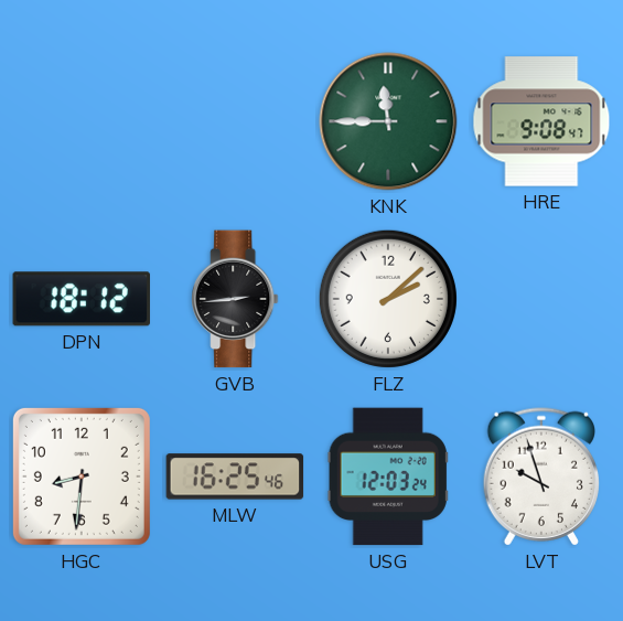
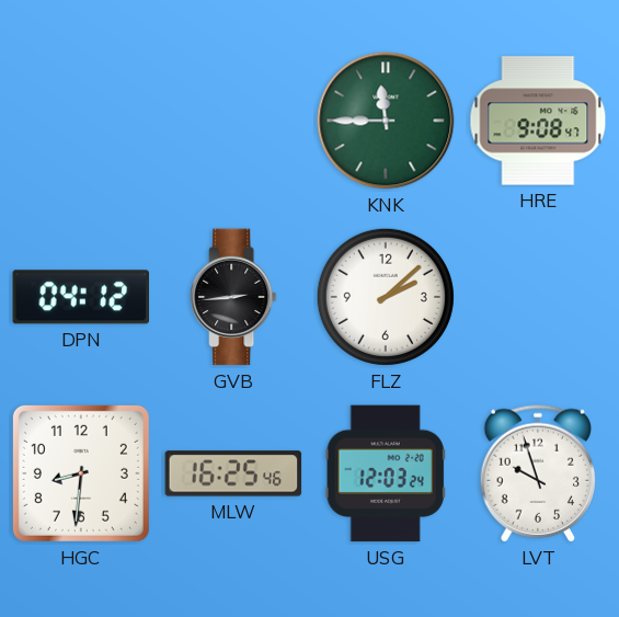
DPN: 18:12 -> 04:12
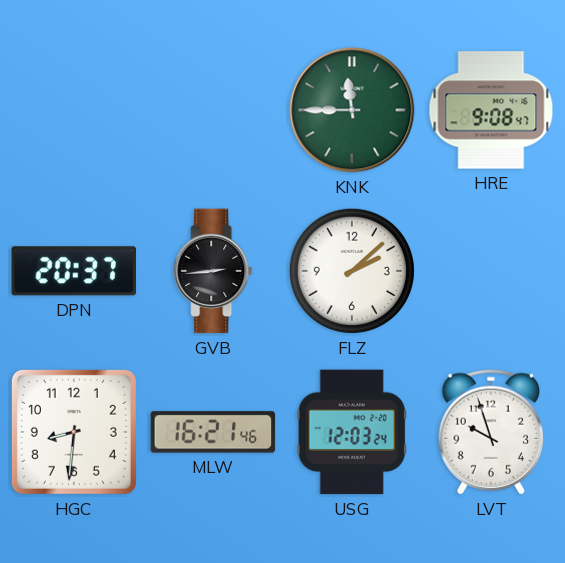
DPN: 04:12 -> 20:37
MLW: 16:25 -> 16:21
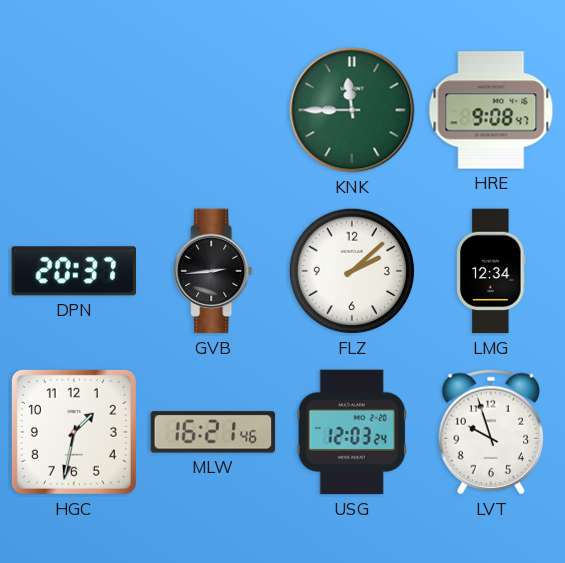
LMG: none -> 12:34
HGC: 8:31 -> 1:32
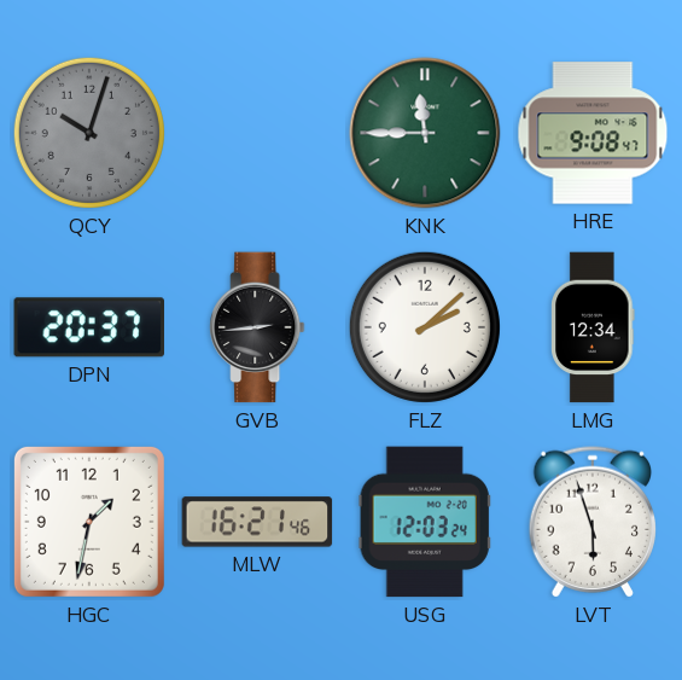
QCY: none -> 10:03
LVT: 9:57 -> 5:57
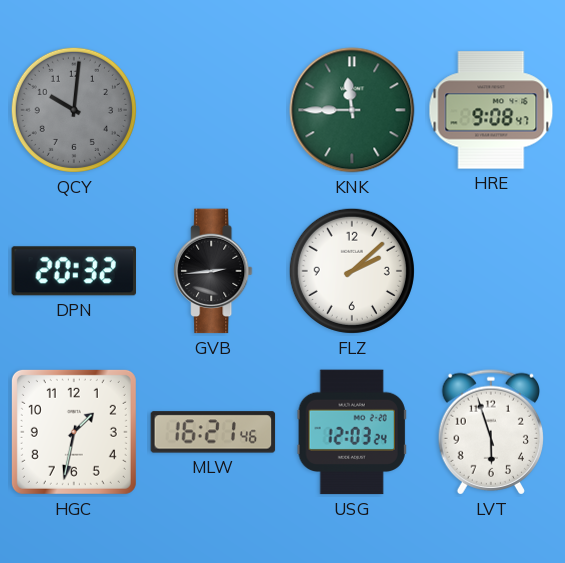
QCY: 10:03 -> 10:01
DPN: 20:37 -> 20:32
LMG: 12:34 -> none
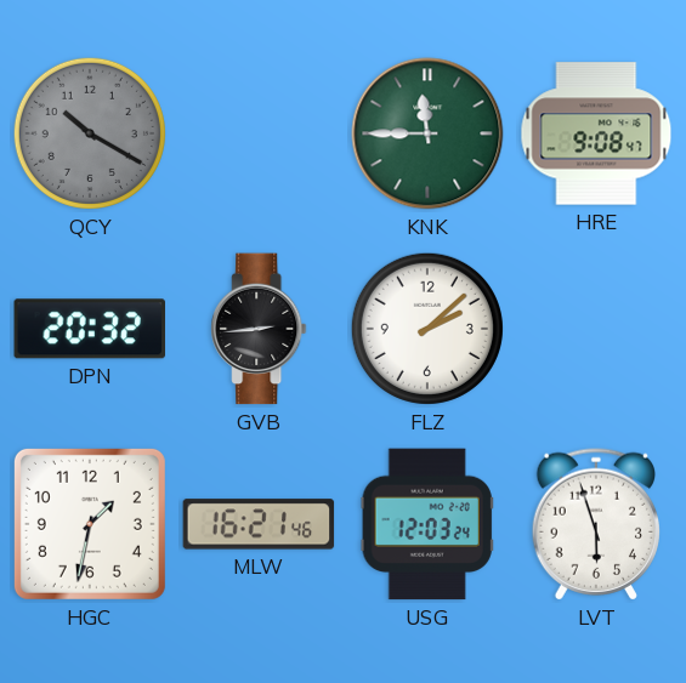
QCY: 10:01 -> 10:20
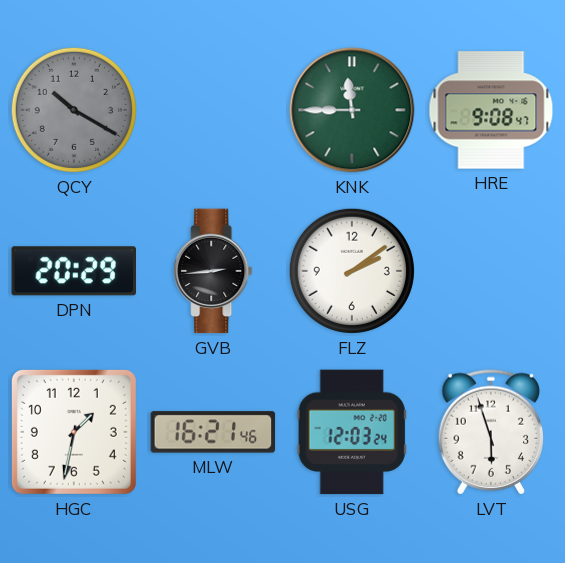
DPN: 20:32 -> 20:29
FLZ: 2:08 -> 2:09
